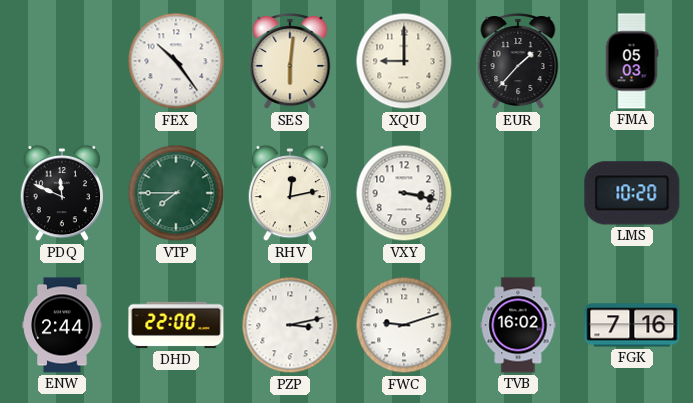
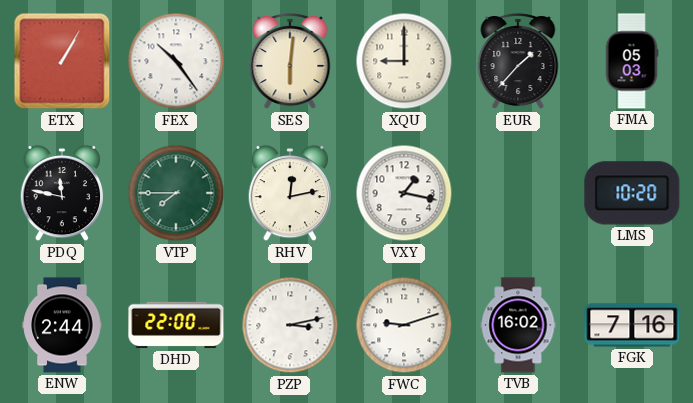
ETX: none -> 1:05
PDQ: 11:49 -> 11:47
VXY: 3:17 -> 1:17
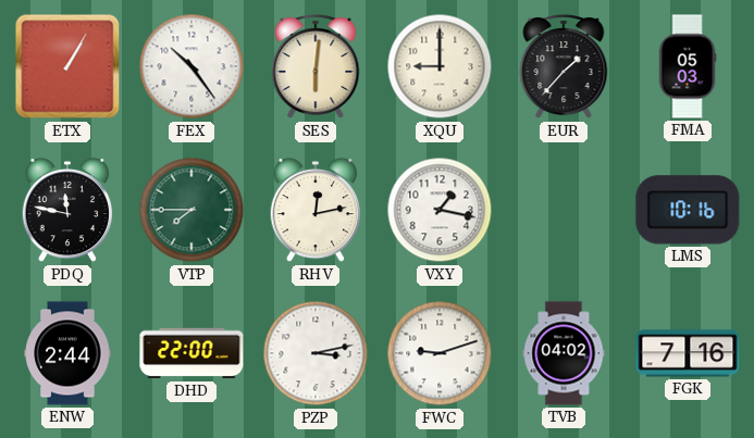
LMS: 10:20 -> 10:16
TVB: 16:02 -> 04:02
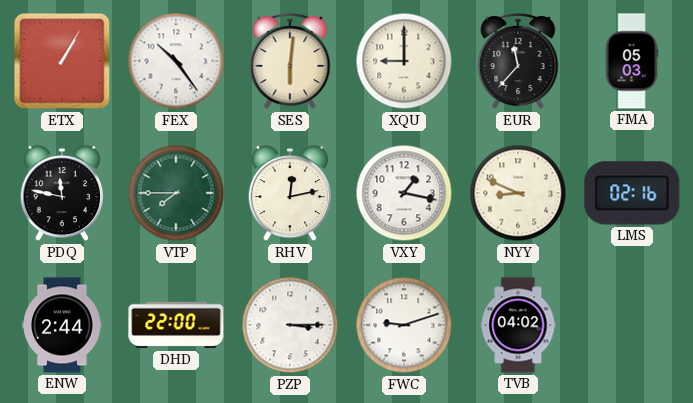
EUR: 1:37 -> 11:37
NYY: none -> 8:49
LMS: 10:16 -> 02:16
PZP: 3:13 -> 3:15
FGK: 7:16 -> none
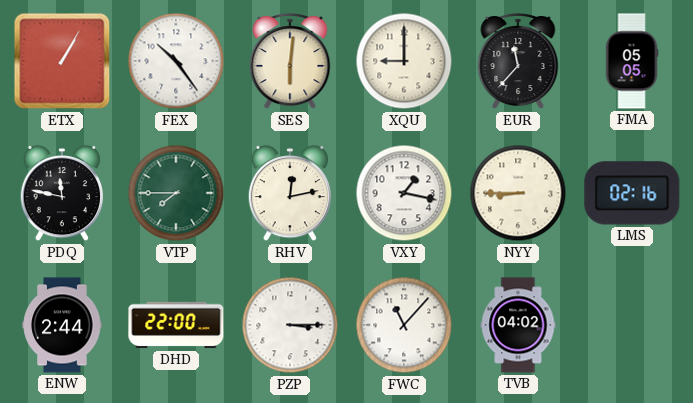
FMA: 05:03 -> 05:05
NYY: 8:49 -> 8:45
FWC: 9:12 -> 11:07
